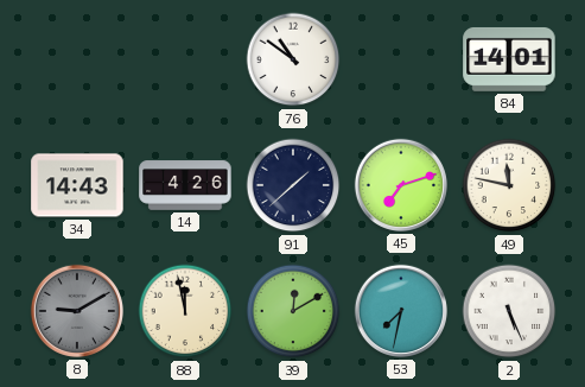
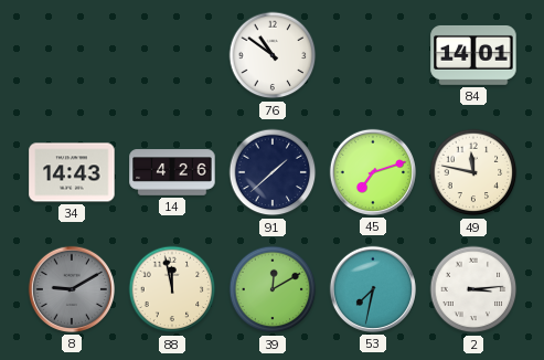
2: 5:26 -> 3:14
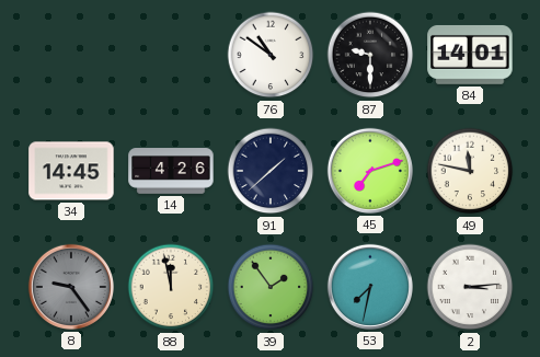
87: none -> 9:30
34: 14:43 -> 14:45
8: 9:10 -> 9:24
39: 12:10 -> 1:54
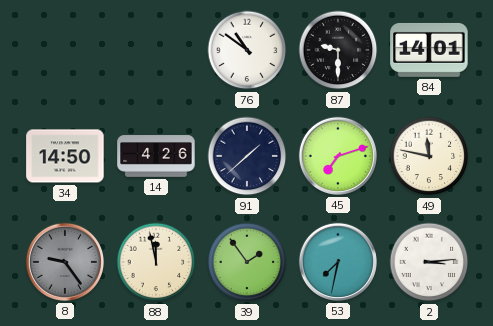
34: 14:45 -> 14:50
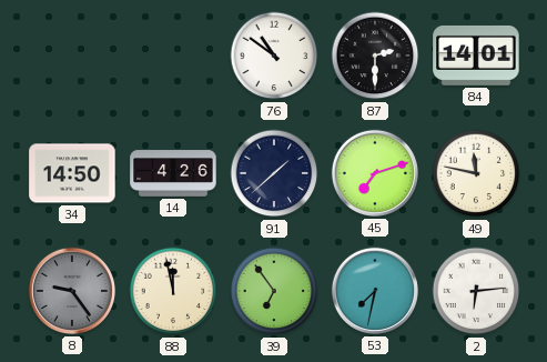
87: 9:30 -> 2:30
39: 1:54 -> 6:54
2: 3:14 -> 6:14
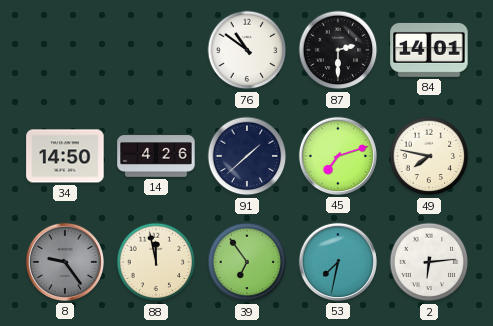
49: 11:47 -> 7:47
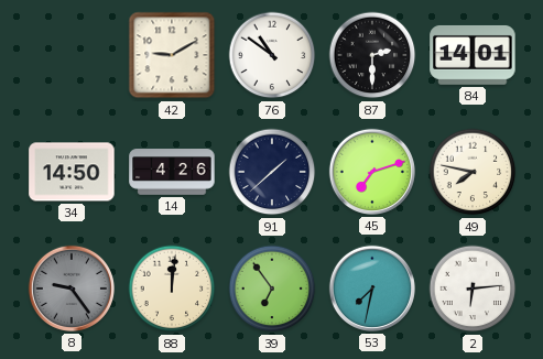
42: none -> 9:10
88: 11:58 -> 12:01
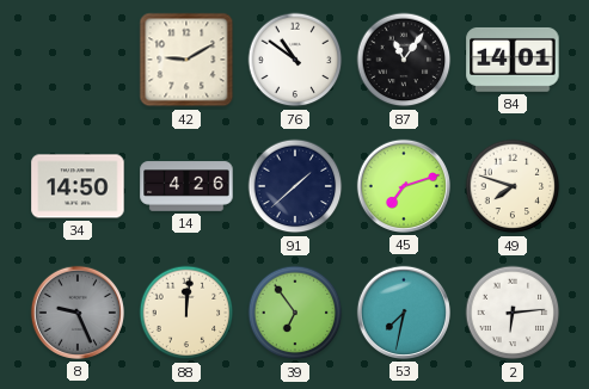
87: 2:30 -> 11:06
49: 7:47 -> 7:48
8: 9:24 -> 9:26
